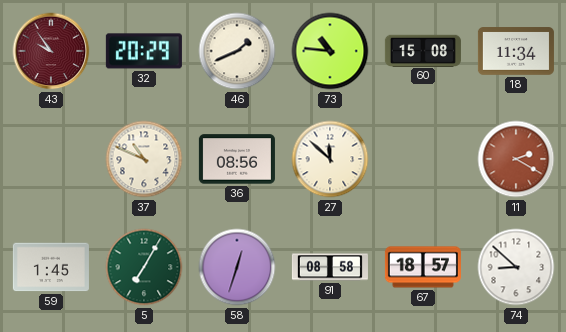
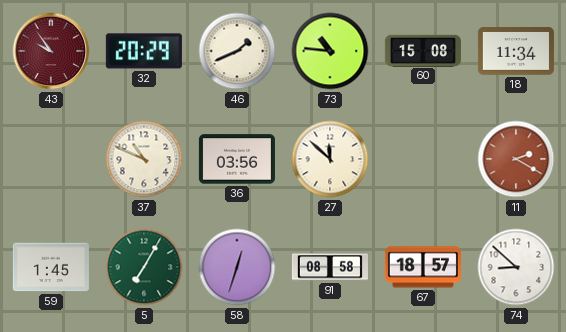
36: 08:56 -> 03:56
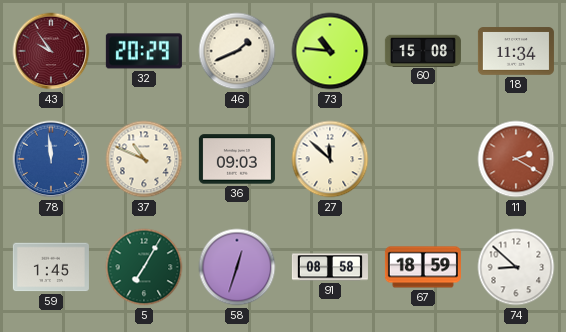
78: none -> 11:59
36: 03:56 -> 09:03
67: 18:57 -> 18:59
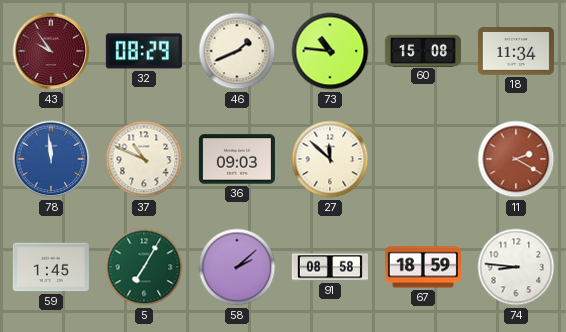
32: 20:29 -> 08:29
58: 12:33 -> 2:08
74: 8:52 -> 8:46
